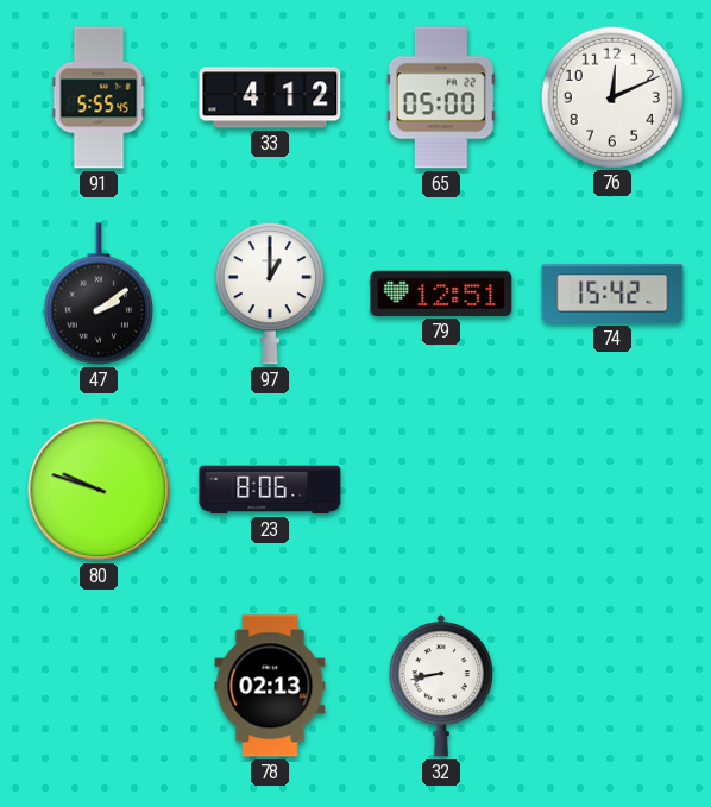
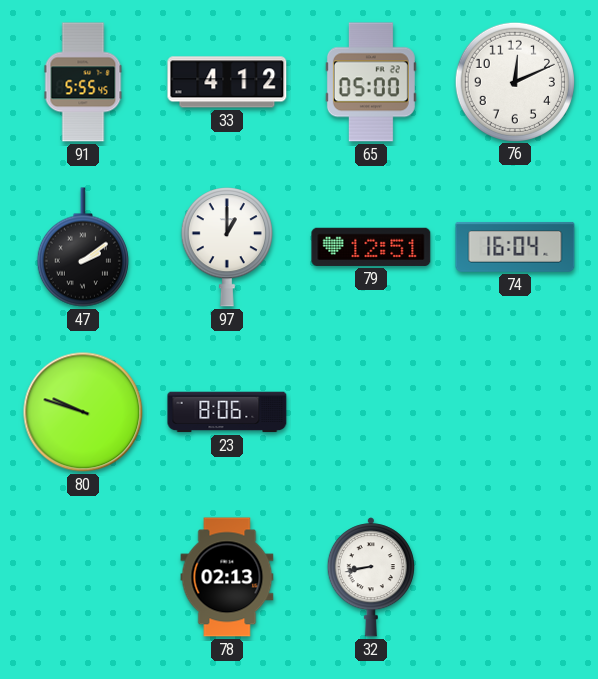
74: 15:42 -> 16:04
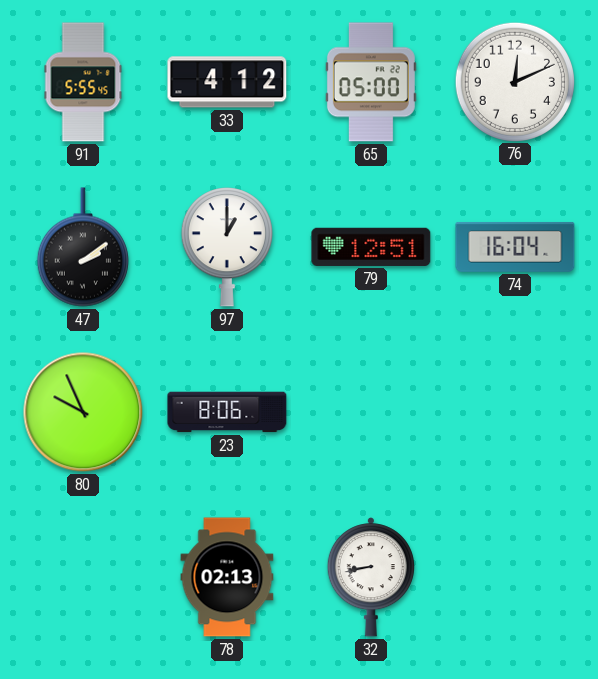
80: 9:48 -> 9:56
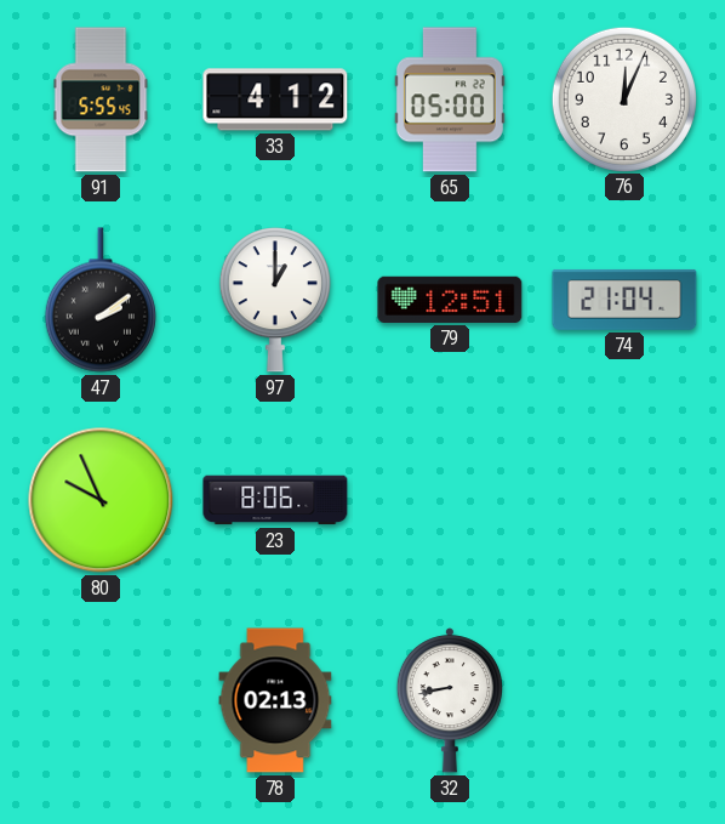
76: 12:11 -> 12:04
74: 16:04 -> 21:04
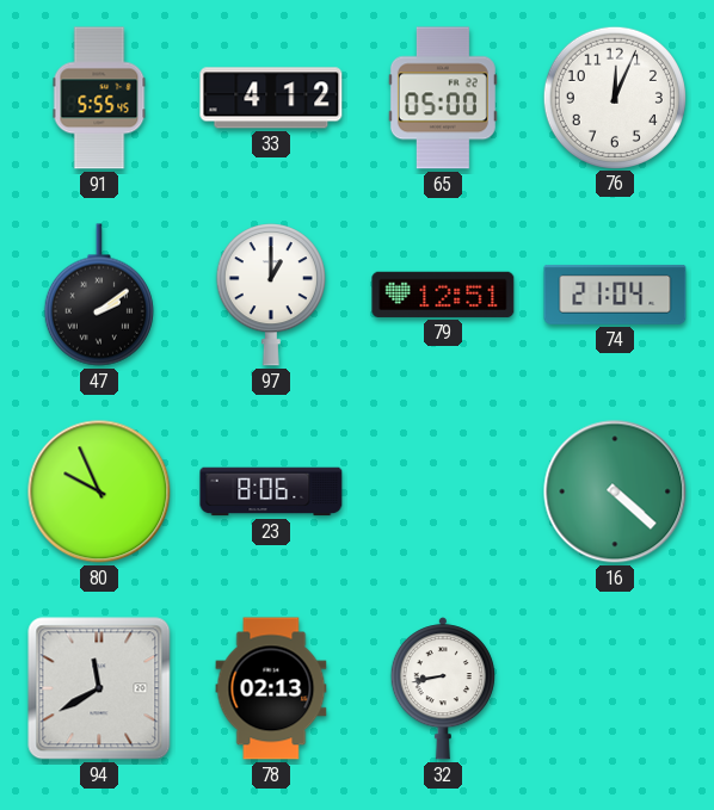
16: none -> 4:22
94: none -> 11:40
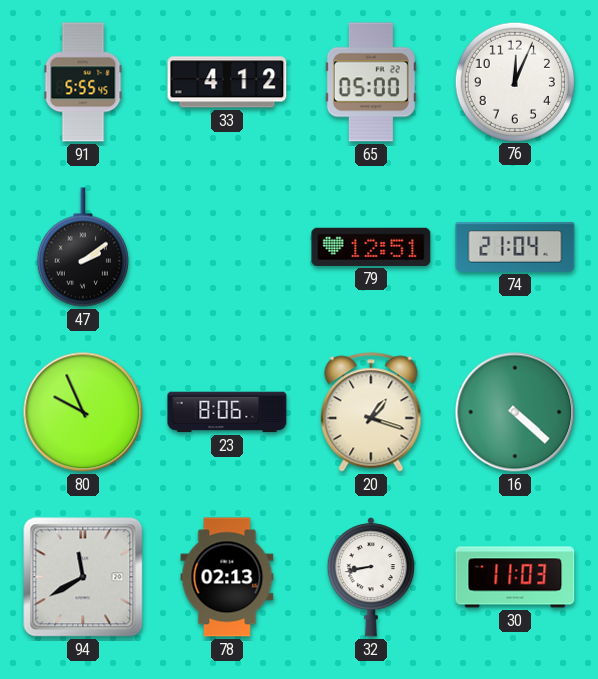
97: 1:00 -> none
20: none -> 1:18
30: none -> 11:03
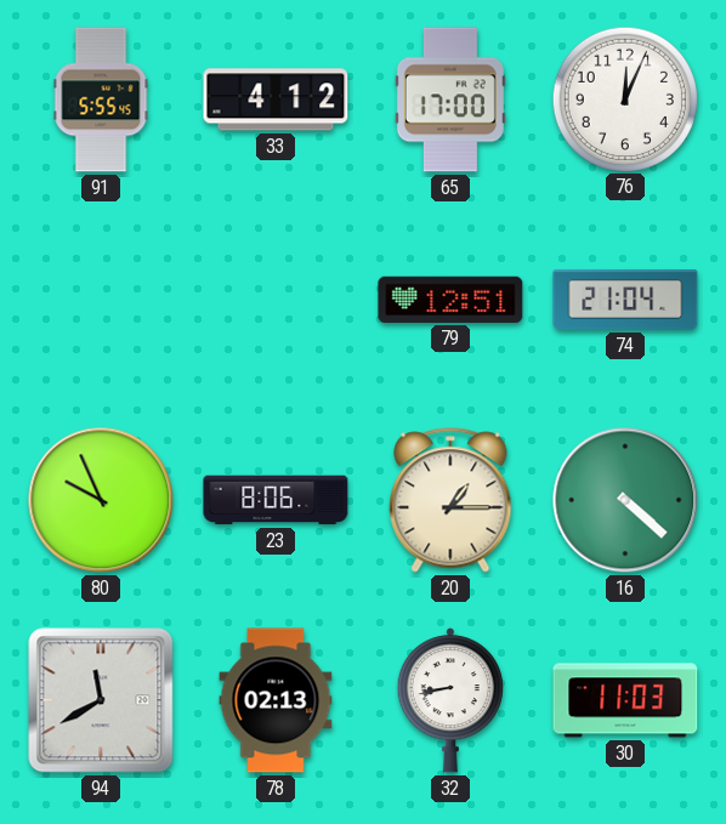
65: 05:00 -> 17:00
47: 2:09 -> none
20: 1:18 -> 1:15
